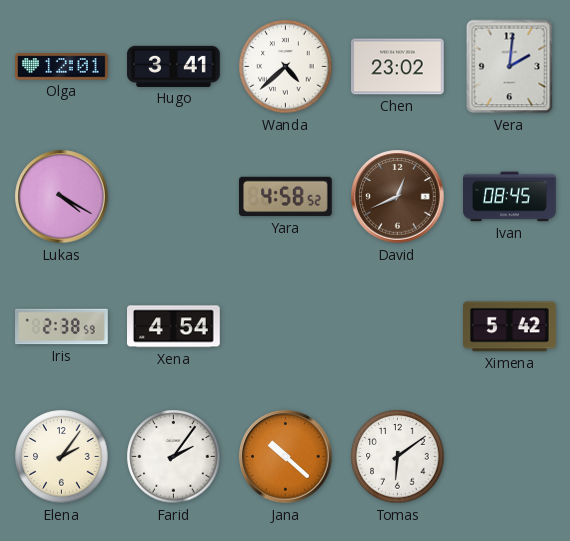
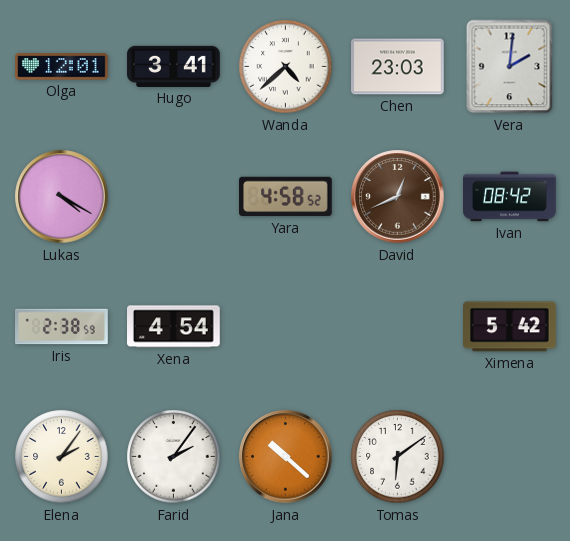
Chen: 23:02 -> 23:03
Ivan: 08:45 -> 08:42
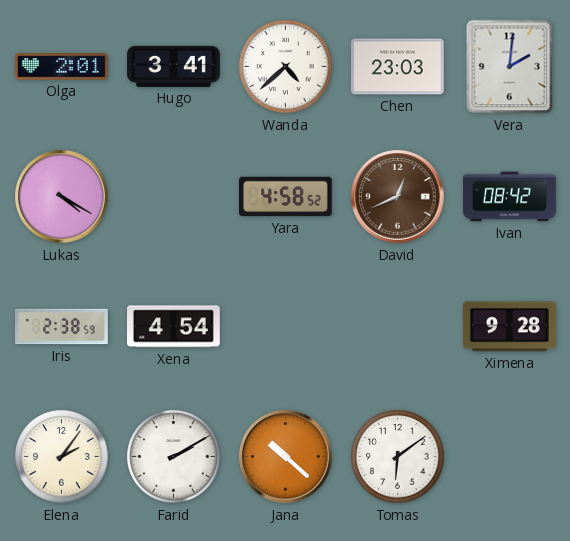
Olga: 12:01 -> 2:01
Ximena: 5:42 -> 9:28
Farid: 2:06 -> 2:10
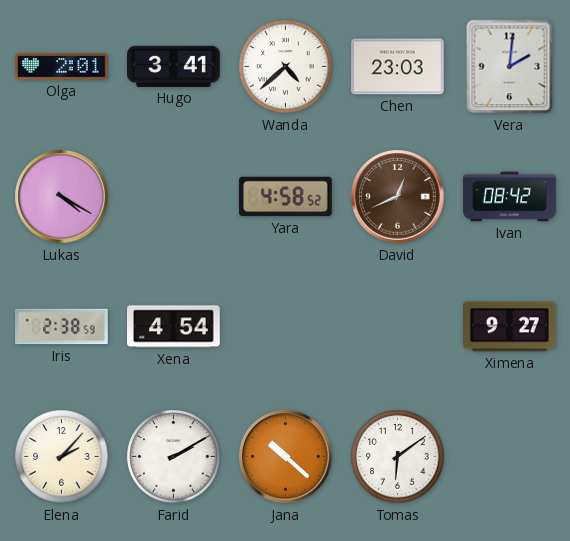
Ximena: 9:28 -> 9:27
Elena: 2:06 -> 2:07
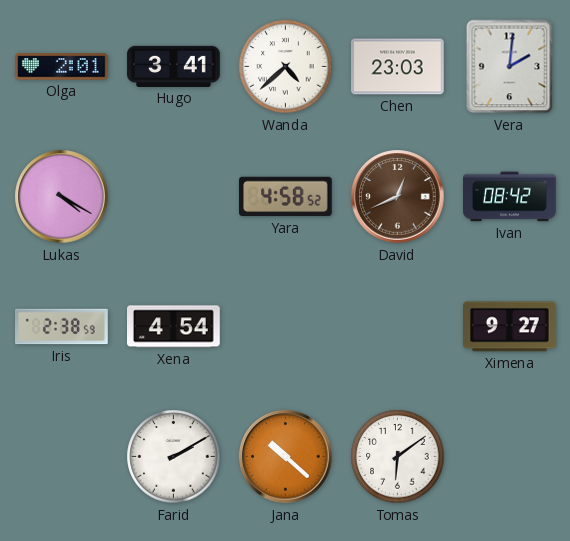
Elena: 2:07 -> none
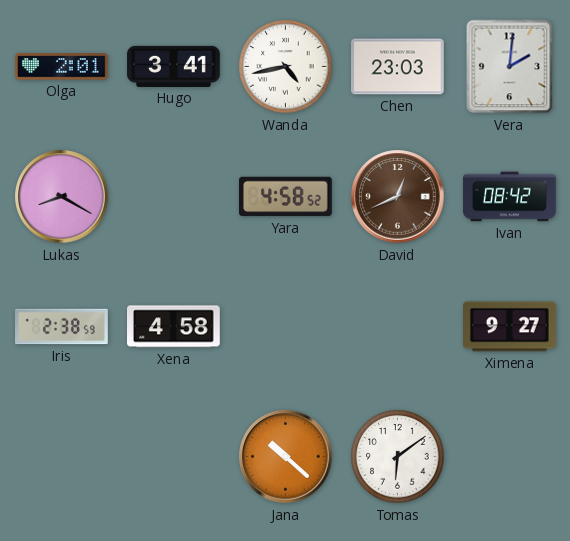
Wanda: 4:38 -> 4:43
Lukas: 4:20 -> 8:20
Xena: 4:54 -> 4:58
Farid: 2:10 -> none
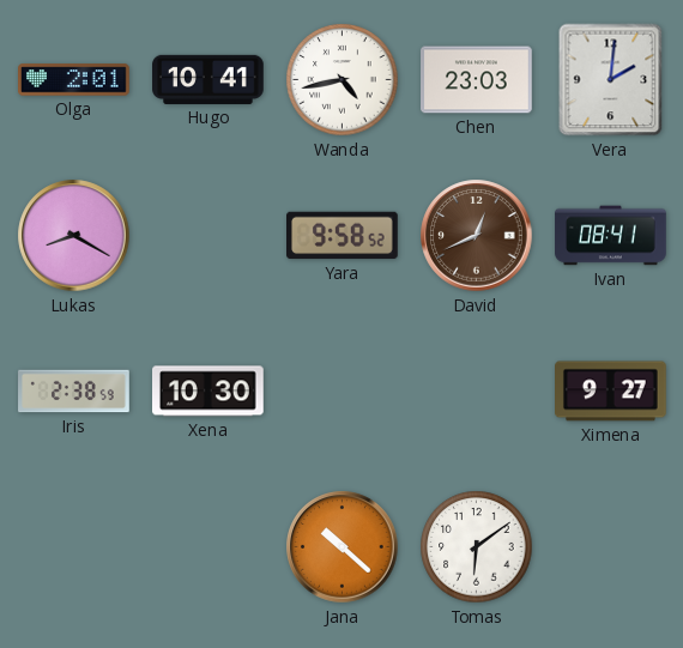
Hugo: 3:41 -> 10:41
Yara: 4:58 -> 9:58
Ivan: 08:42 -> 08:41
Xena: 4:58 -> 10:30
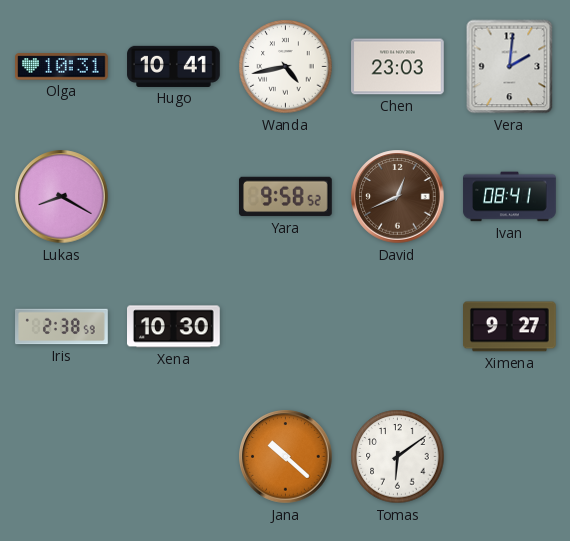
Olga: 2:01 -> 10:31
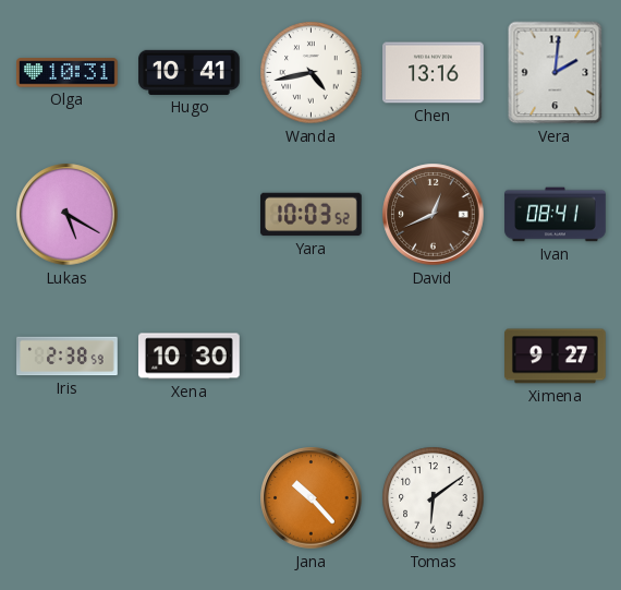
Chen: 23:03 -> 13:16
Lukas: 8:20 -> 5:20
Yara: 9:58 -> 10:03
Jana: 10:22 -> 10:23
